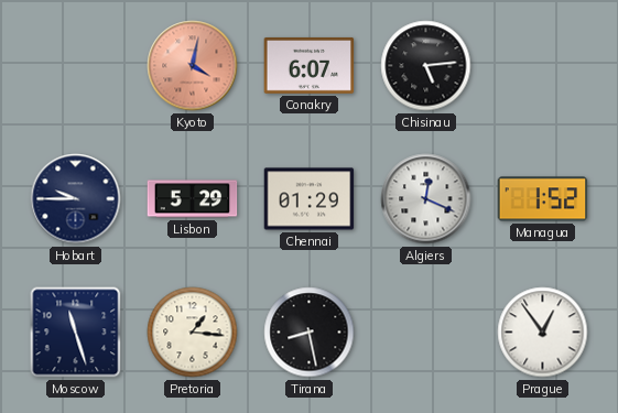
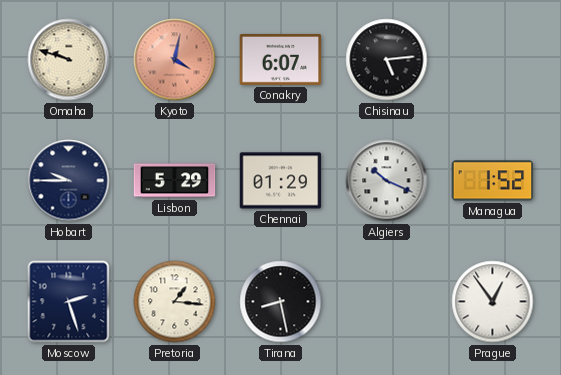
Omaha: none -> 9:48
Algiers: 12:19 -> 10:19
Moscow: 11:27 -> 2:27
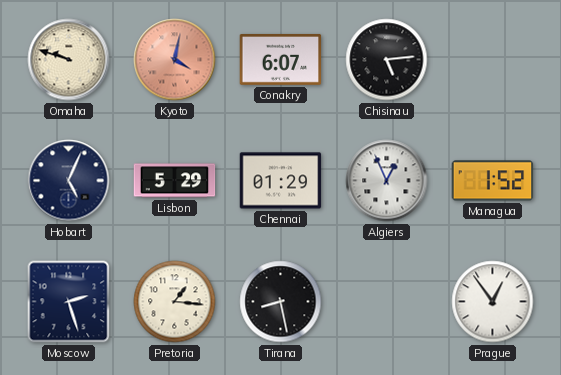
Hobart: 9:45 -> 5:04
Algiers: 10:19 -> 12:56
